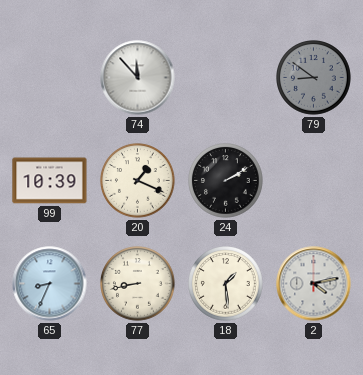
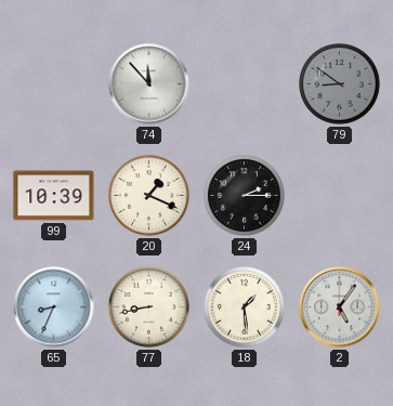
24: 2:10 -> 2:15
2: 4:13 -> 5:06
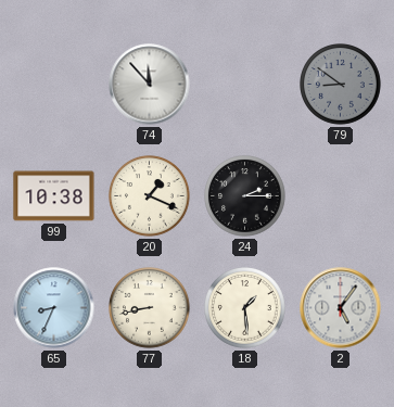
99: 10:39 -> 10:38
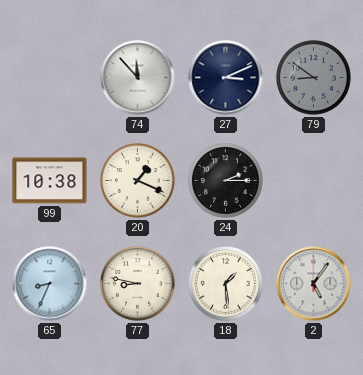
27: none -> 3:11
77: 8:43 -> 8:47
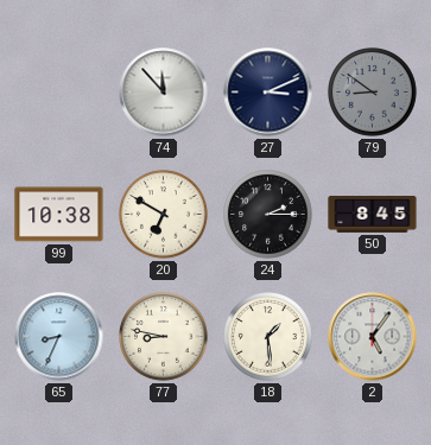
20: 1:19 -> 6:50
50: none -> 8:45
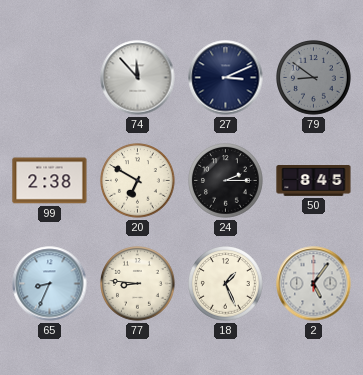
99: 10:38 -> 2:38
77: 8:47 -> 8:46
18: 1:29 -> 1:26
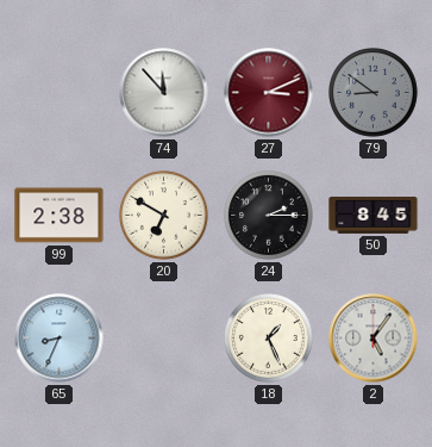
27 dial: navy -> burgundy
77: 8:46 -> none
